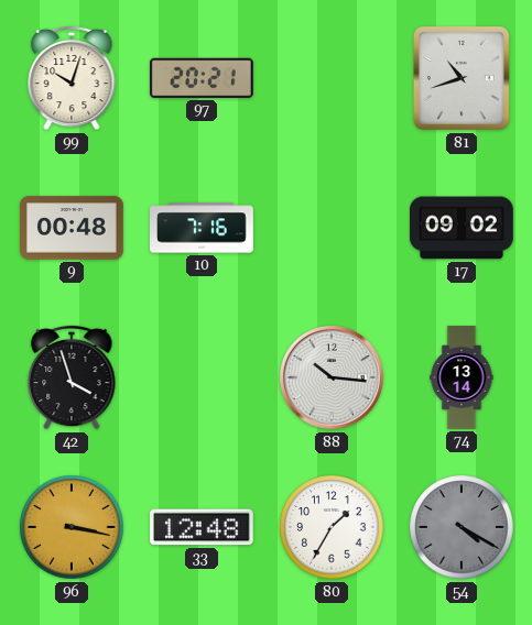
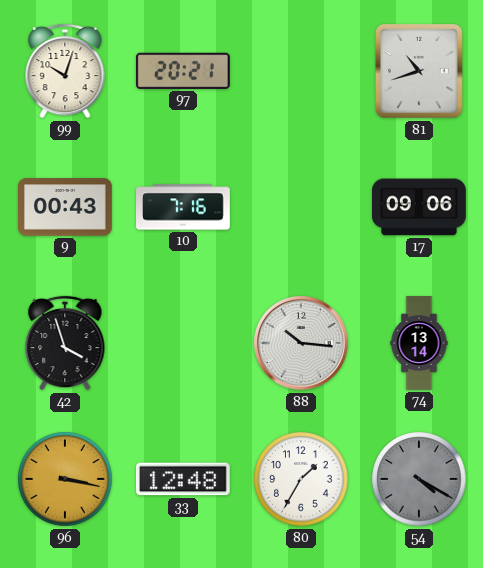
9: 00:48 -> 00:43
17: 09:02 -> 09:06
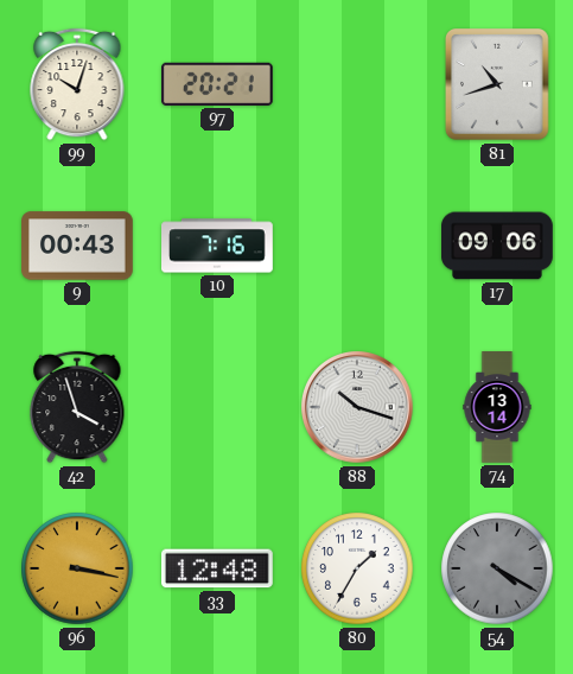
88: 10:16 -> 10:18
